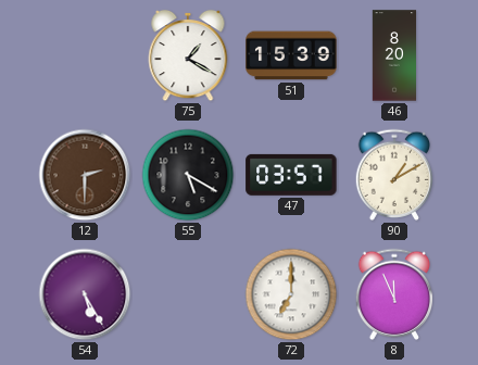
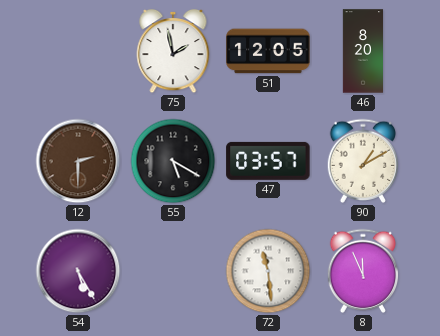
75: 1:20 -> 1:58
51: 15:39 -> 12:05
72: 7:00 -> 11:29
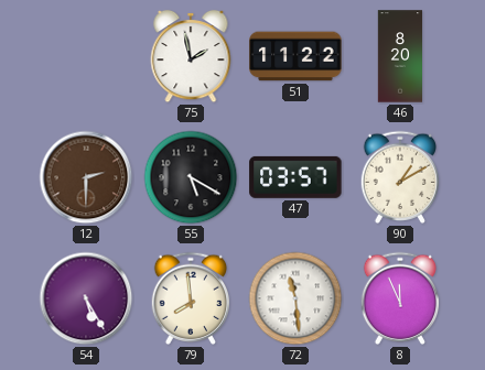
51: 12:05 -> 11:22
79: none -> 7:59
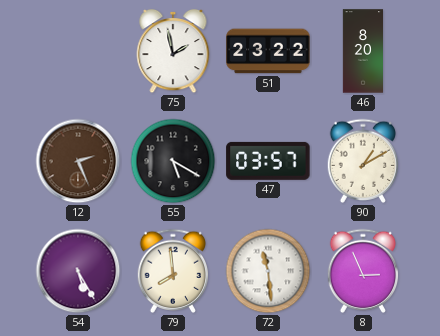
51: 11:22 -> 23:22
12: 2:30 -> 2:26
8: 11:56 -> 2:56
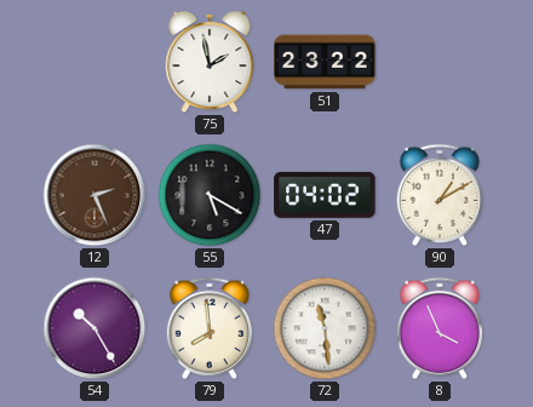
46: 8:20 -> none
47: 03:57 -> 04:02
54: 5:25 -> 10:25
8: 2:56 -> 3:56
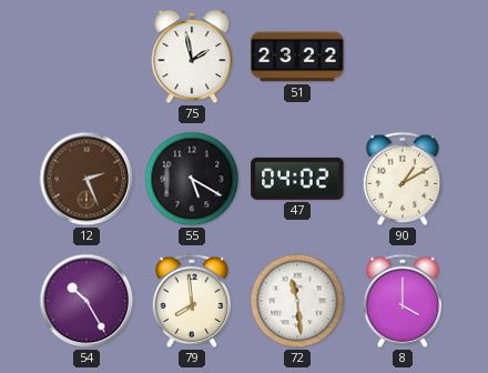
8: 3:56 -> 4:00
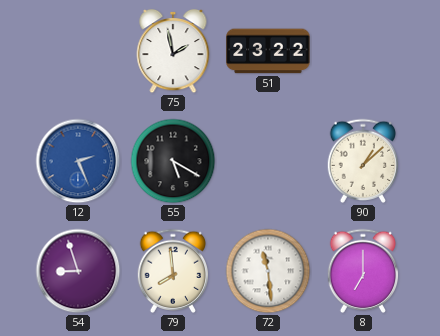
12 dial: brown -> blue
47: 04:02 -> none
90: 1:10 -> 1:08
54: 10:25 -> 8:57
8: 4:00 -> 7:00
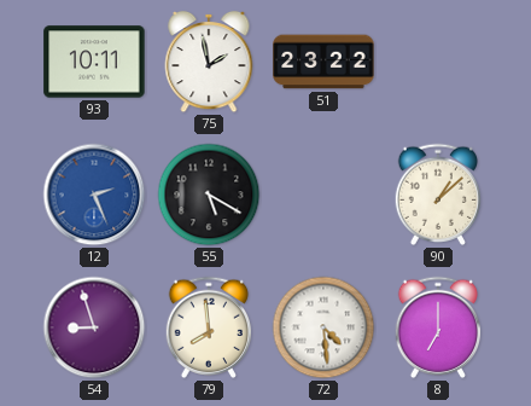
93: none -> 10:11
72: 11:29 -> 4:29
